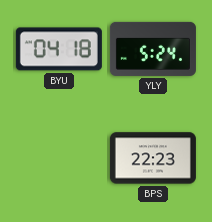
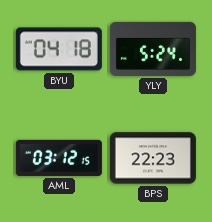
AML: none -> 03:12
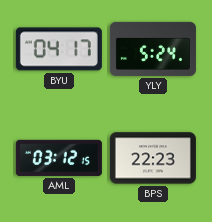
BYU: 04:18 -> 04:17
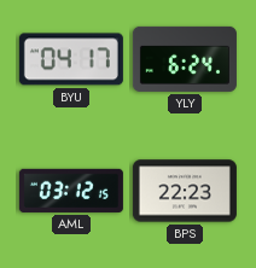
YLY: 5:24 -> 6:24
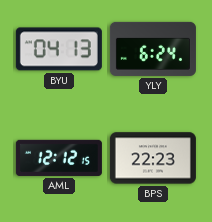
BYU: 04:17 -> 04:13
AML: 03:12 -> 12:12
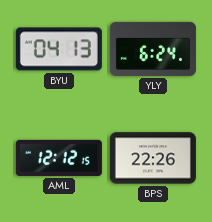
BPS: 22:23 -> 22:26
